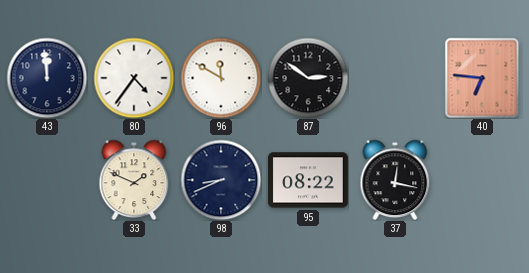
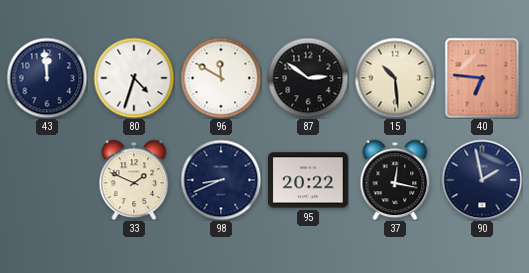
80: 4:36 -> 4:33
15: none -> 10:29
95: 08:22 -> 20:22
90: none -> 1:58
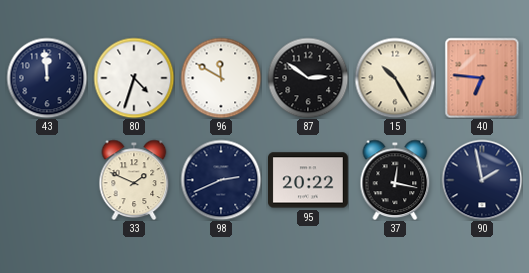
15: 10:29 -> 10:25
98: 8:41 -> 2:41
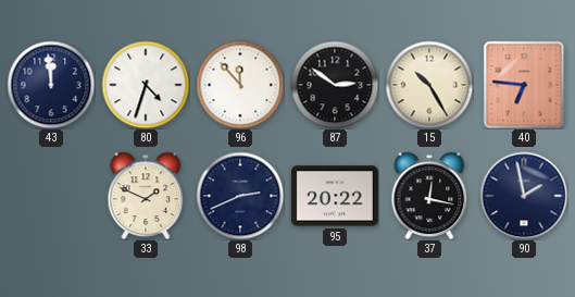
96: 11:50 -> 11:53
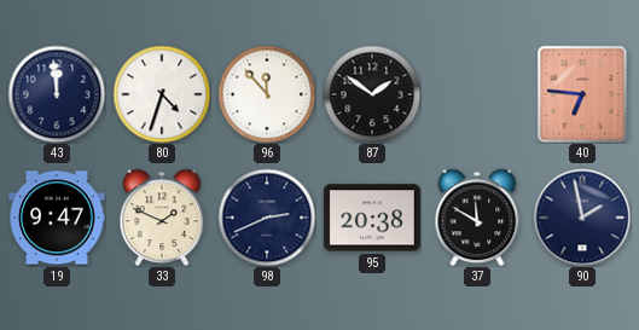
87: 2:51 -> 1:51
15: 10:25 -> none
19: none -> 9:47
95: 20:22 -> 20:38
37: 12:17 -> 11:50
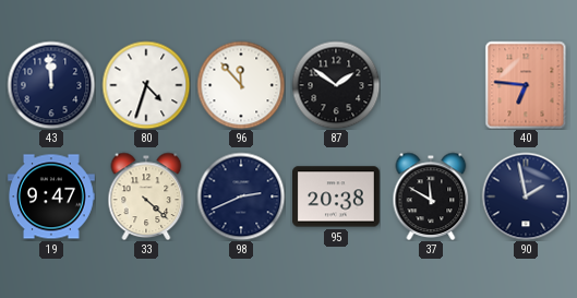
33: 1:49 -> 4:22
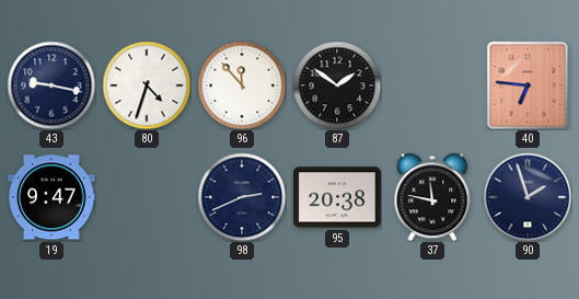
43: 11:59 -> 9:17
33: 4:22 -> none
37: 11:50 -> 11:47
90: 1:58 -> 1:57
